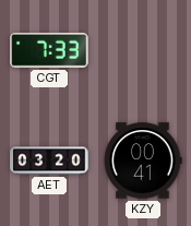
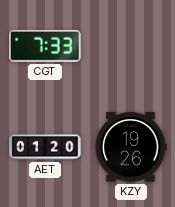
AET: 03:20 -> 01:20
KZY: 00:41 -> 19:26
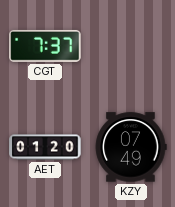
CGT: 7:33 -> 7:37
KZY: 19:26 -> 07:49
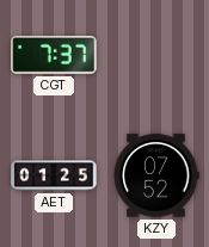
AET: 01:20 -> 01:25
KZY: 07:49 -> 07:52
